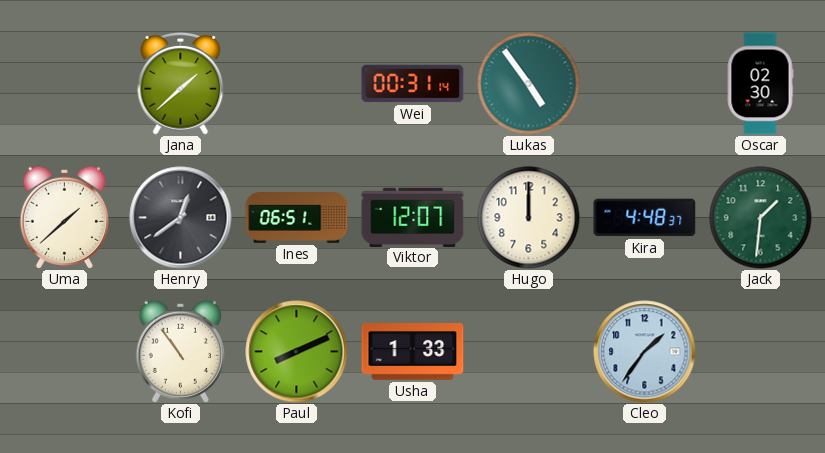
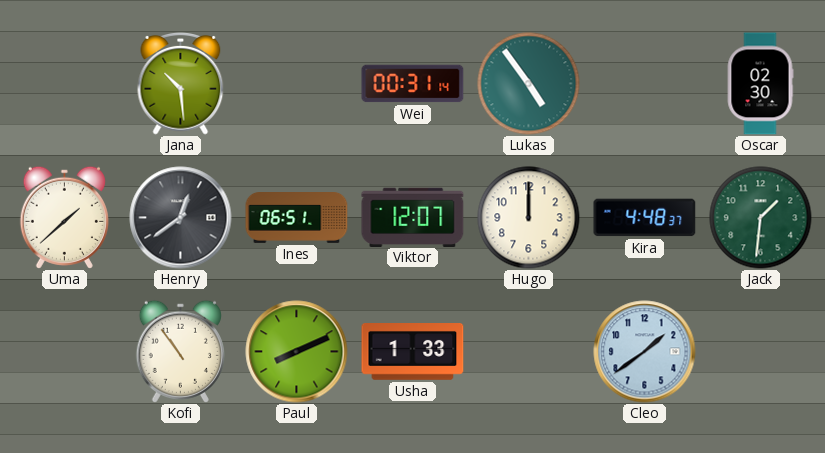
Jana: 1:38 -> 10:29
Cleo: 1:36 -> 1:39
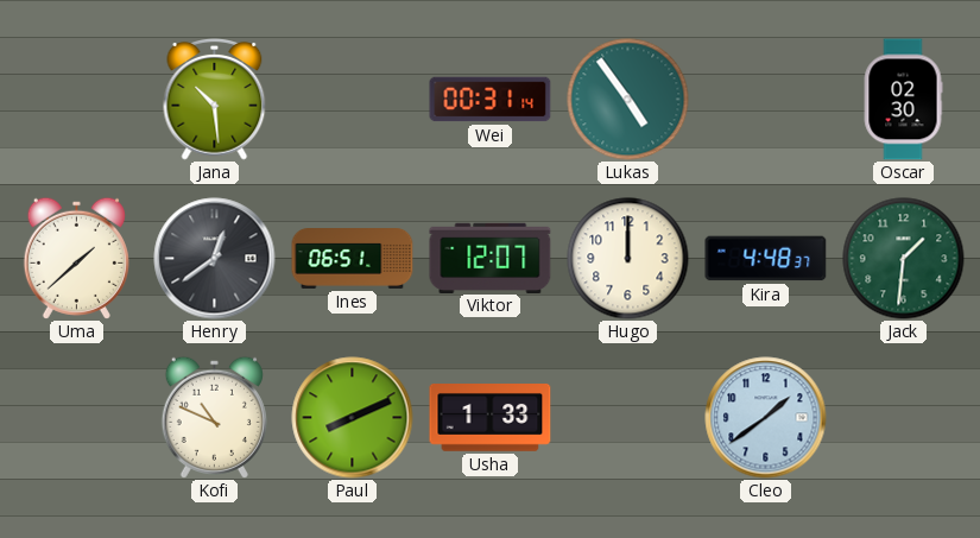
Kofi: 10:54 -> 10:49
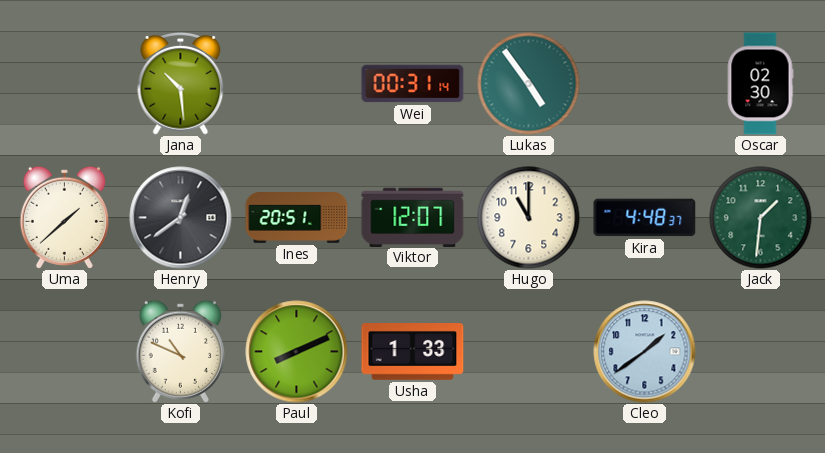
Ines: 06:51 -> 20:51
Hugo: 12:00 -> 11:00
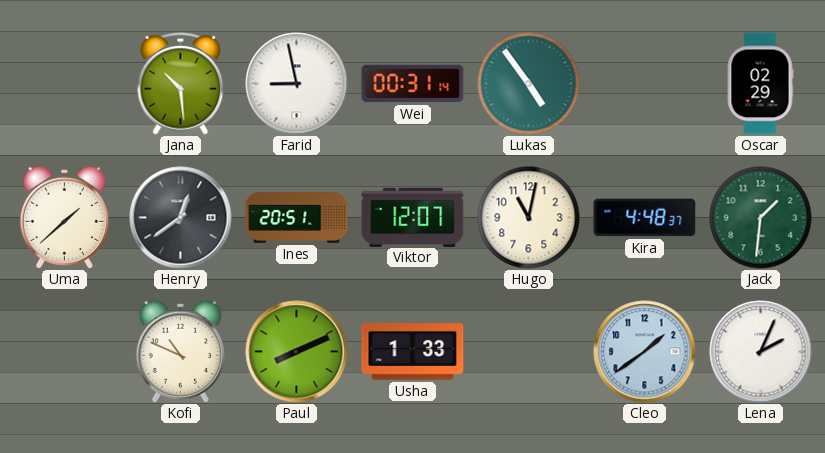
Farid: none -> 8:58
Oscar: 02:30 -> 02:29
Hugo: 11:00 -> 11:02
Lena: none -> 2:04
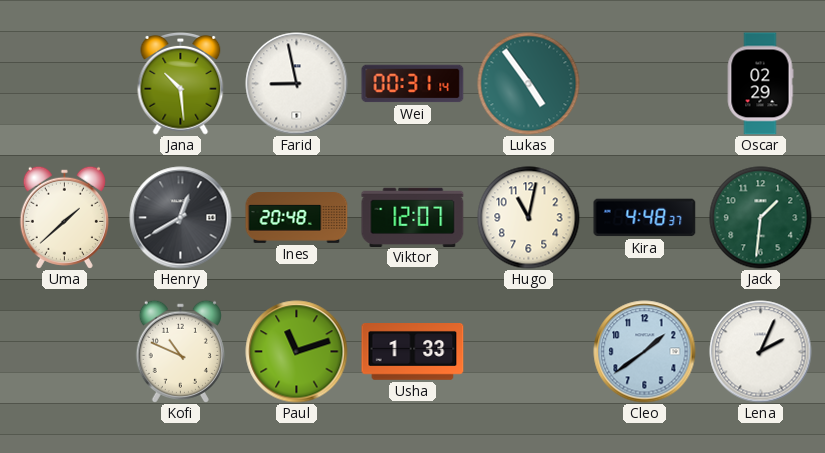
Henry: 12:39 -> 12:40
Ines: 20:51 -> 20:48
Paul: 8:11 -> 11:12
